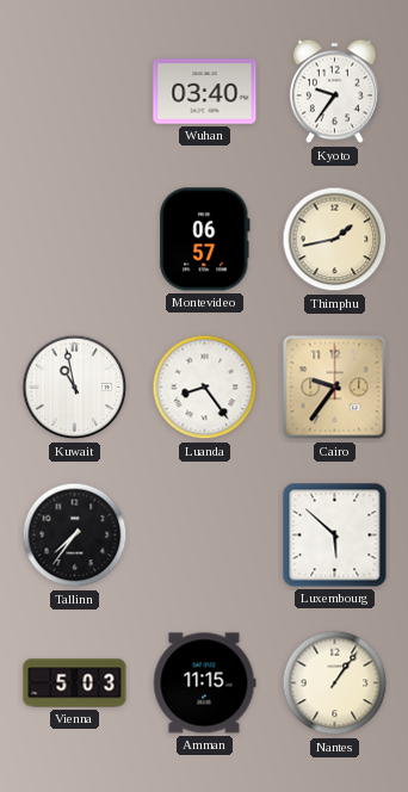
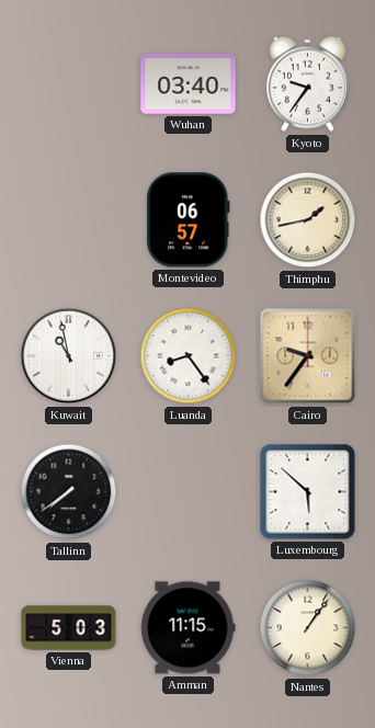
Tallinn: 7:36 -> 7:39
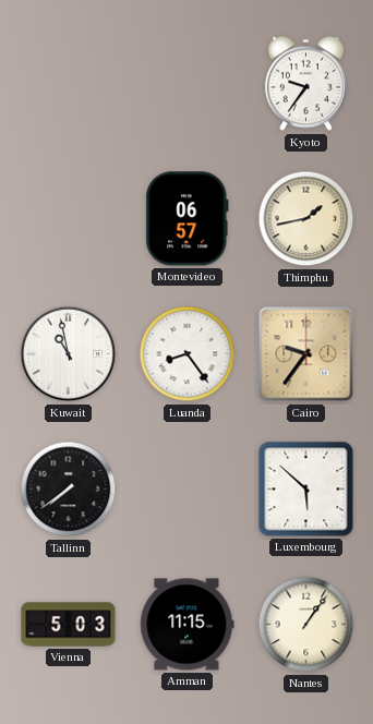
Wuhan: 03:40 -> none
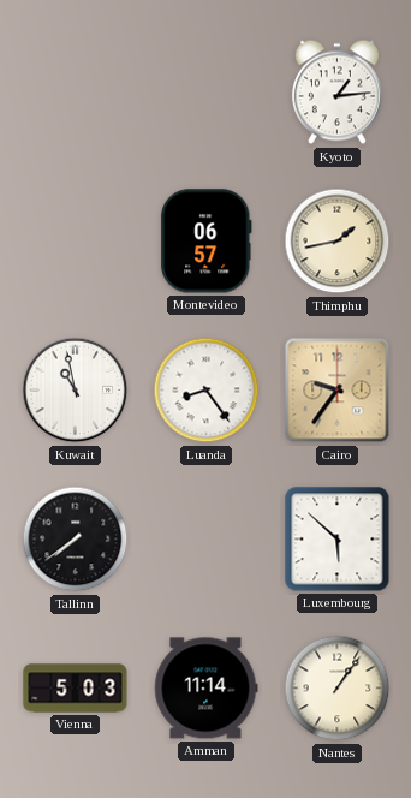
Kyoto: 9:36 -> 1:14
Amman: 11:15 -> 11:14
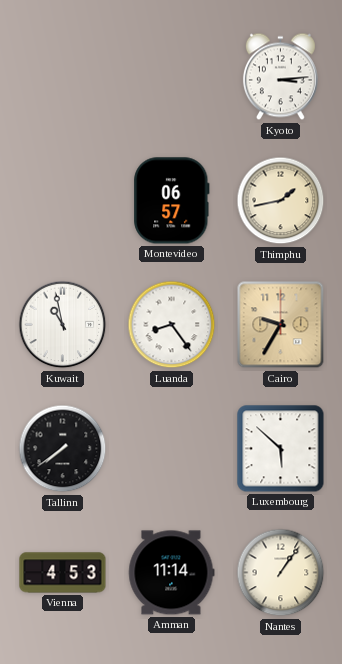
Kyoto: 1:14 -> 3:14
Cairo: 9:36 -> 9:35
Vienna: 5:03 -> 4:53
